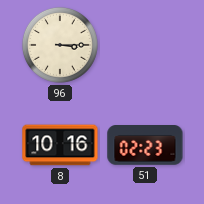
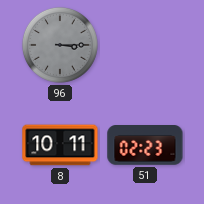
96 dial: cream -> grey
8: 10:16 -> 10:11
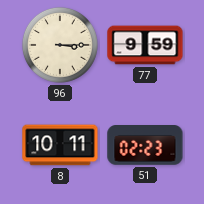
96 dial: grey -> cream
77: none -> 9:59
